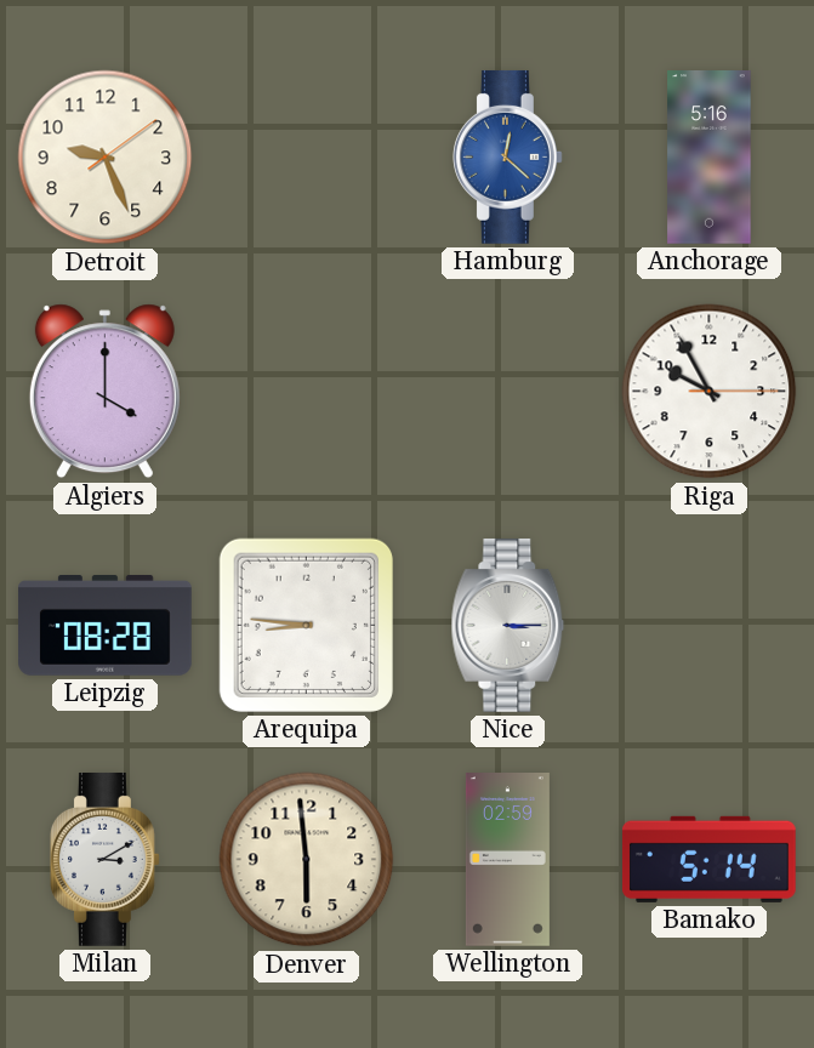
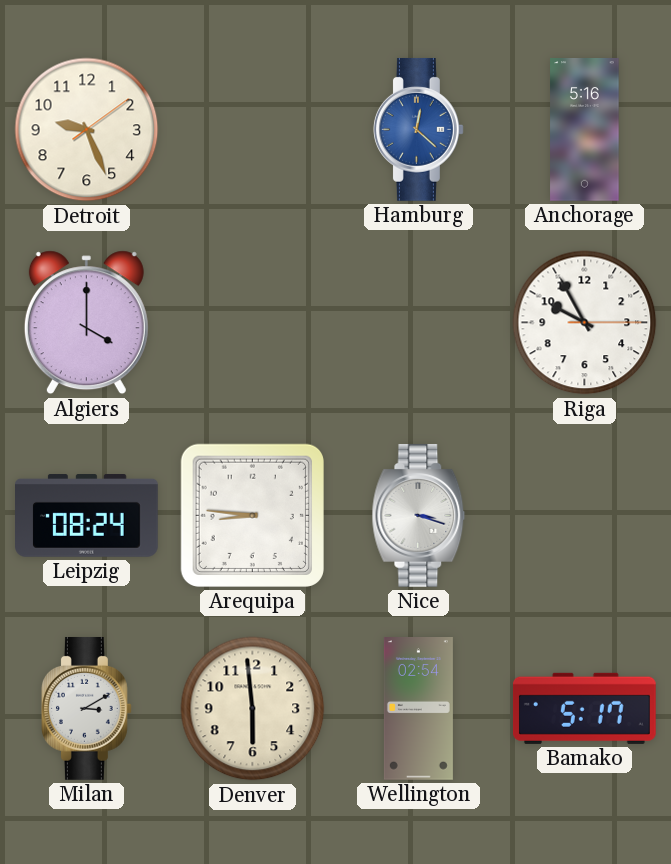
Leipzig: 08:28 -> 08:24
Nice: 3:15 -> 3:18
Wellington: 02:59 -> 02:54
Bamako: 5:14 -> 5:17
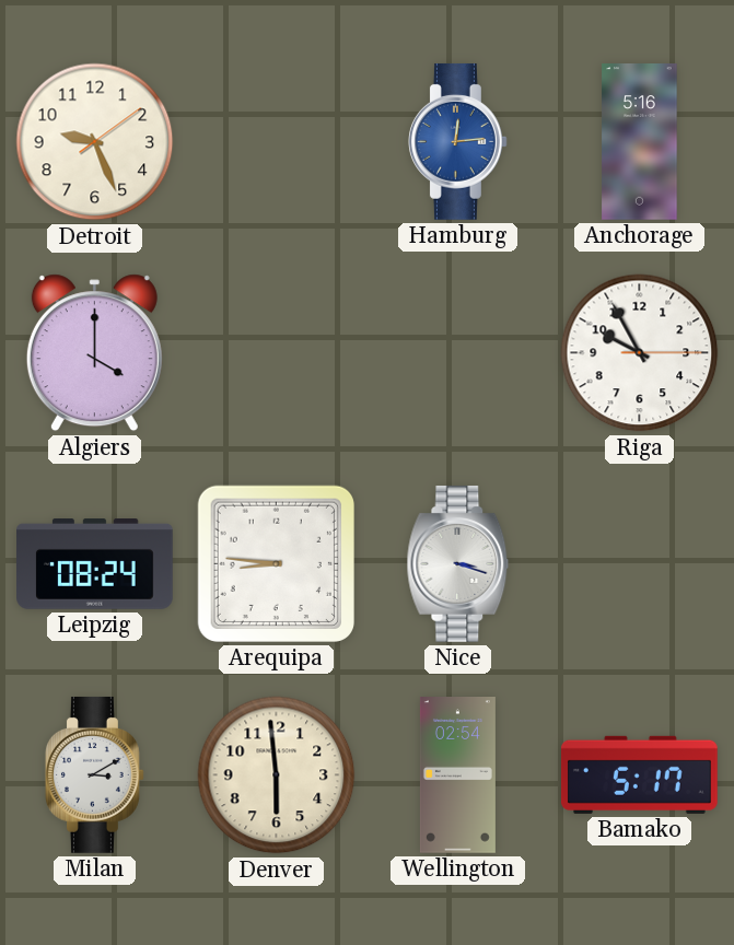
Hamburg: 12:22 -> 12:14
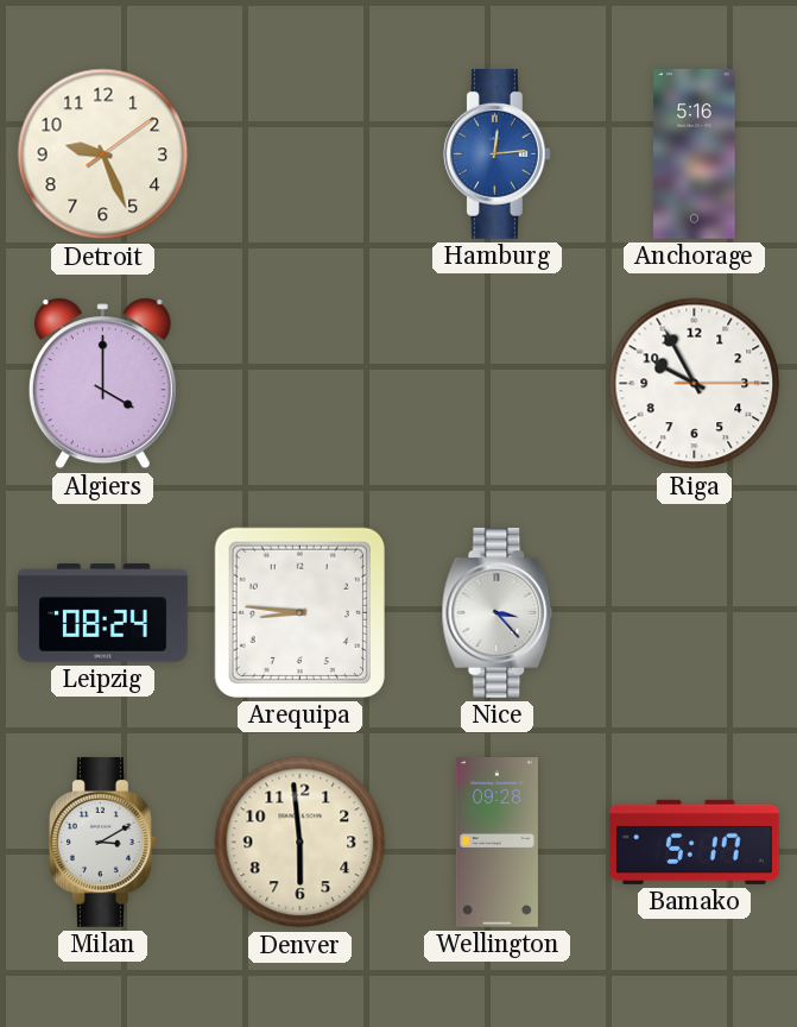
Nice: 3:18 -> 3:23
Wellington: 02:54 -> 09:28
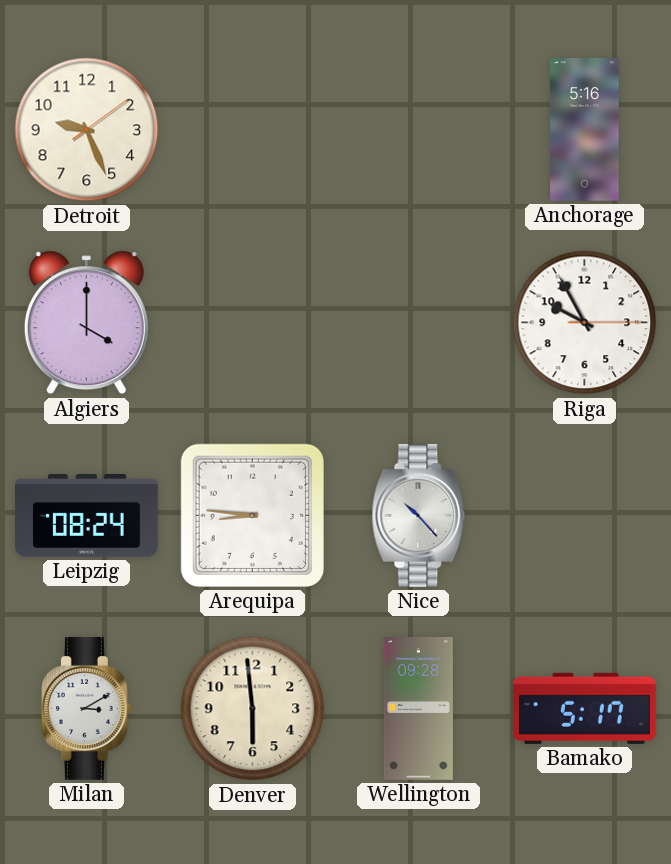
Hamburg: 12:14 -> none
Nice: 3:23 -> 10:23
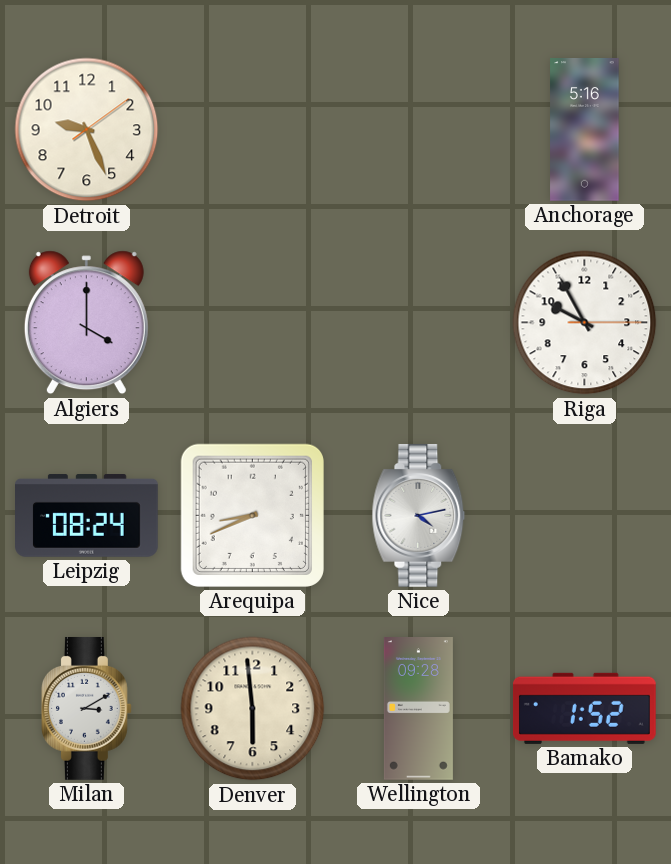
Arequipa: 8:46 -> 8:41
Nice: 10:23 -> 4:13
Bamako: 5:17 -> 1:52
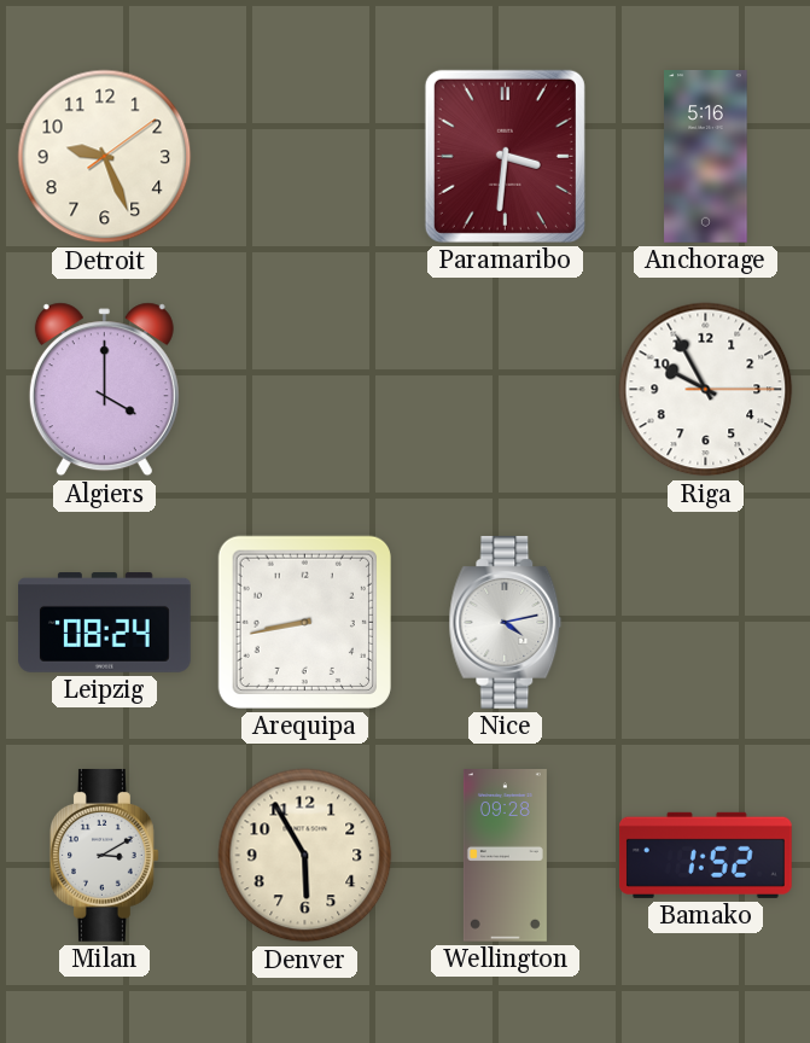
Paramaribo: none -> 3:31
Arequipa: 8:41 -> 8:43
Denver: 5:59 -> 5:55
